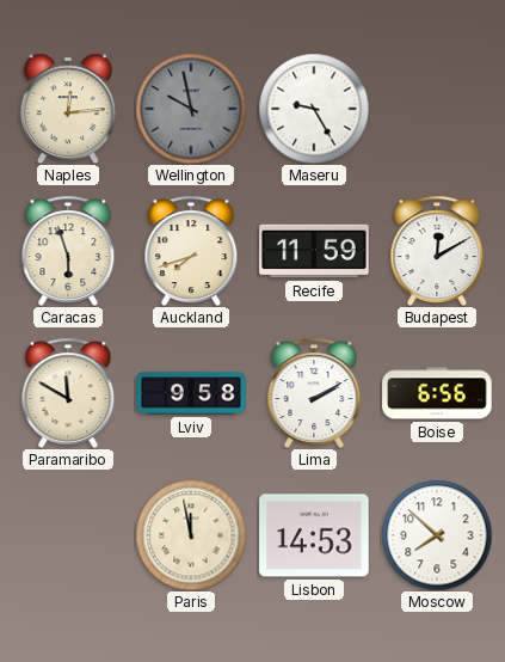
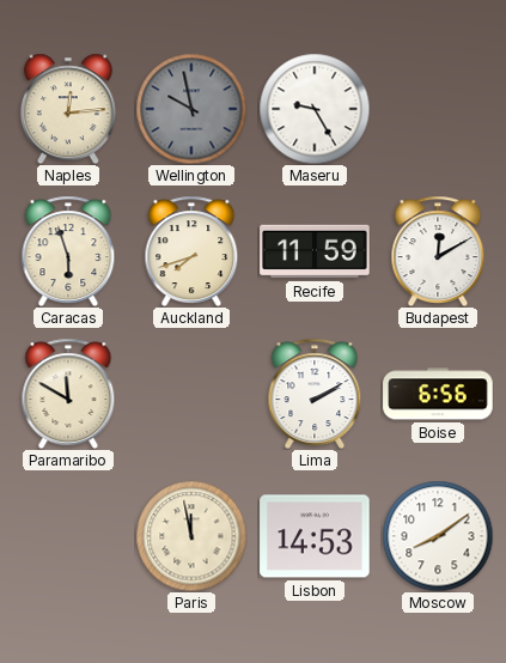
Lviv: 9:58 -> none
Moscow: 7:52 -> 8:09
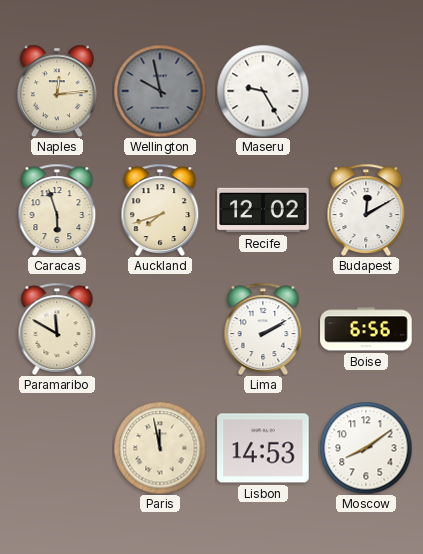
Recife: 11:59 -> 12:02
